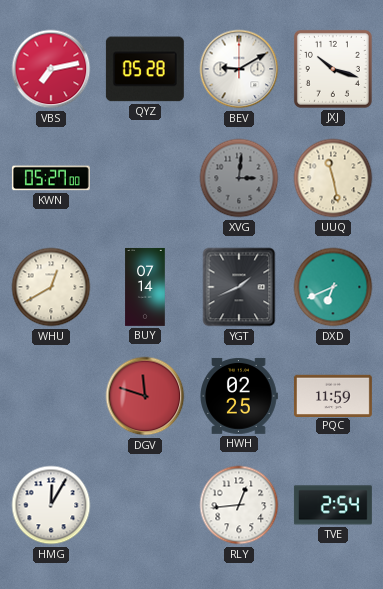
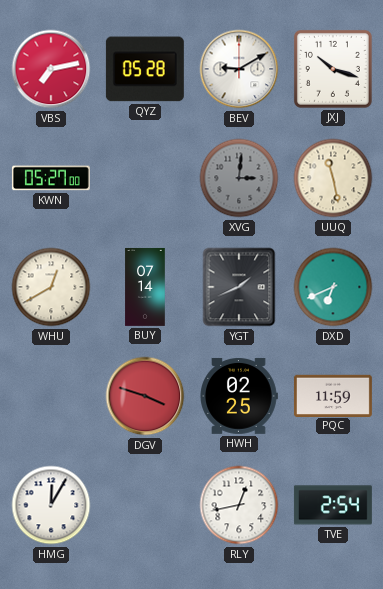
DGV: 11:48 -> 3:48
RLY: 12:44 -> 12:43
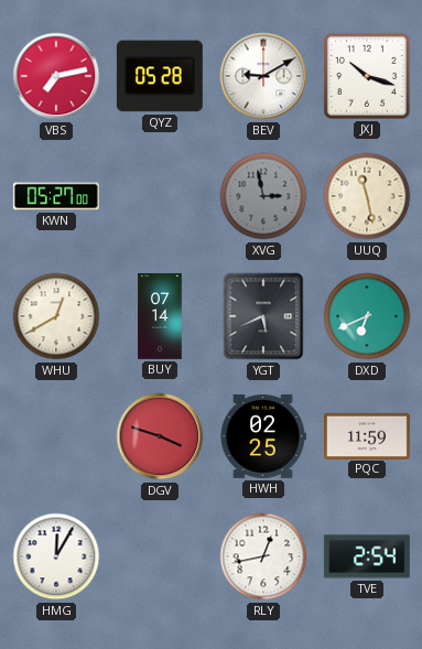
XVG: 3:01 -> 2:58
YGT: 1:41 -> 5:41
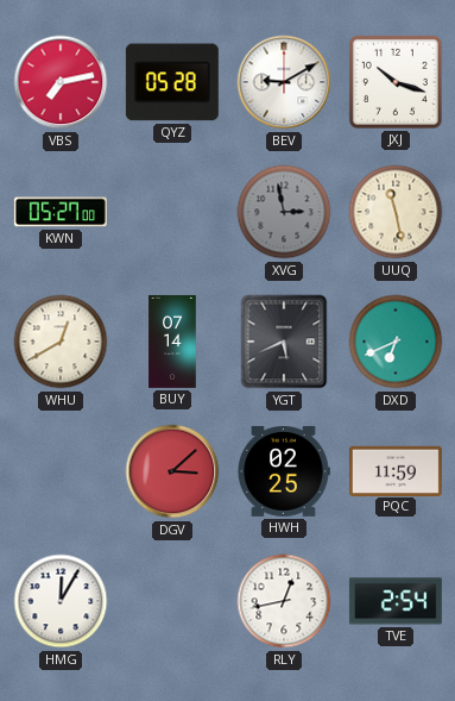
DGV: 3:48 -> 3:08
